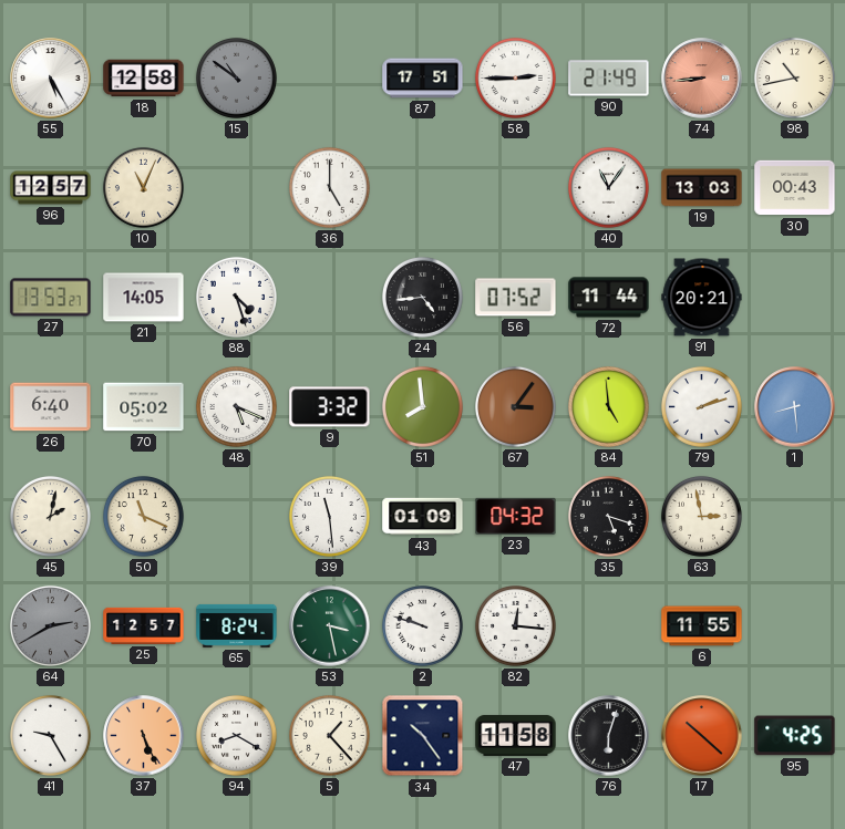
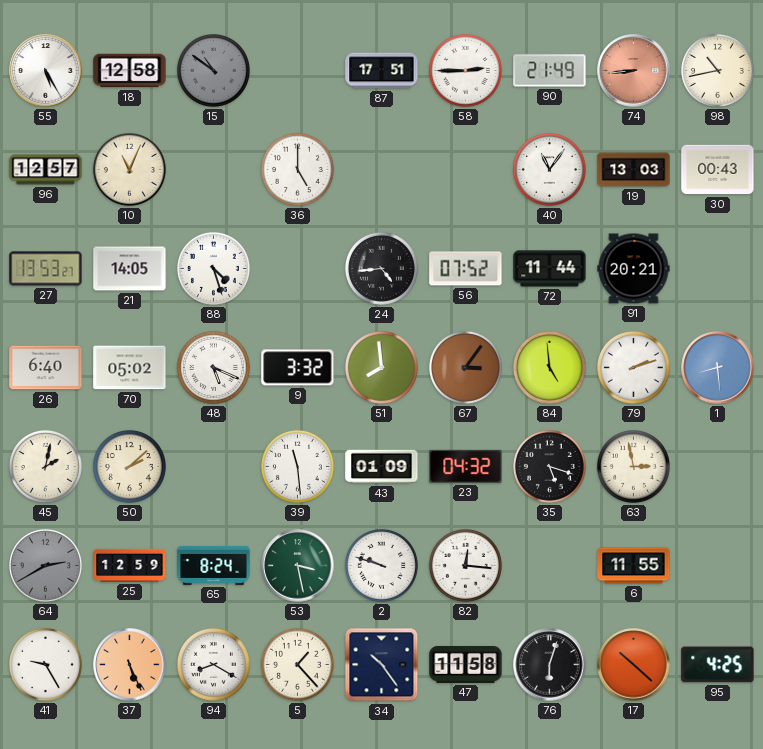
50: 11:19 -> 2:08
25: 12:57 -> 12:59
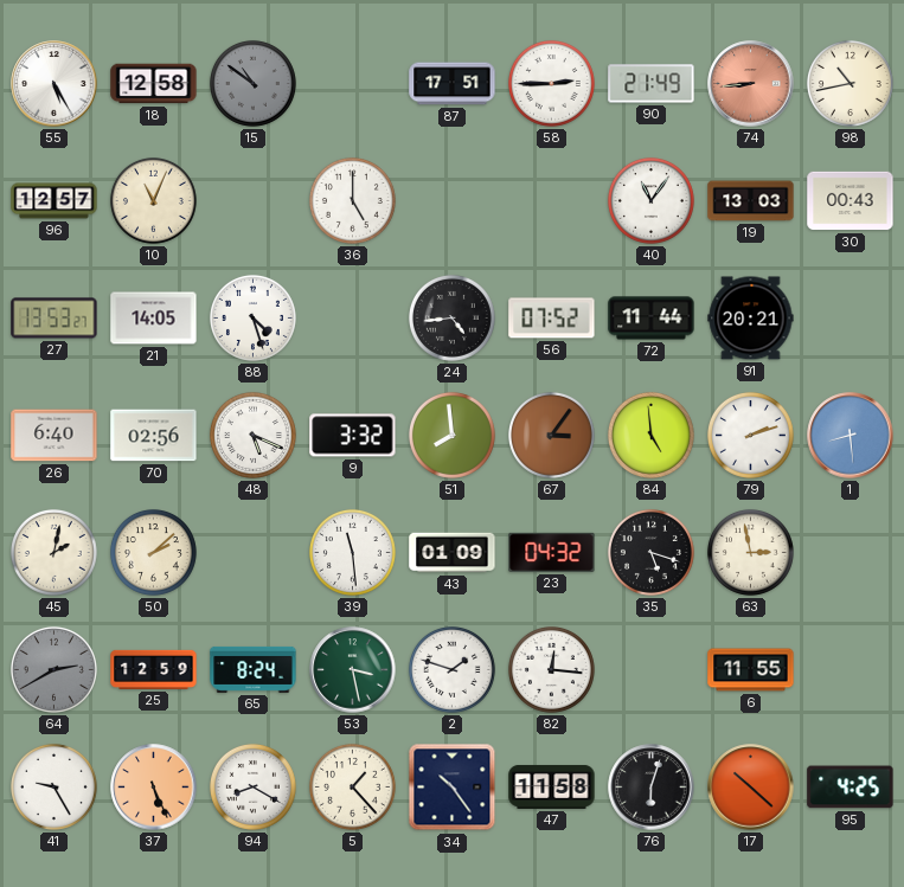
70: 05:02 -> 02:56
2: 9:48 -> 1:48
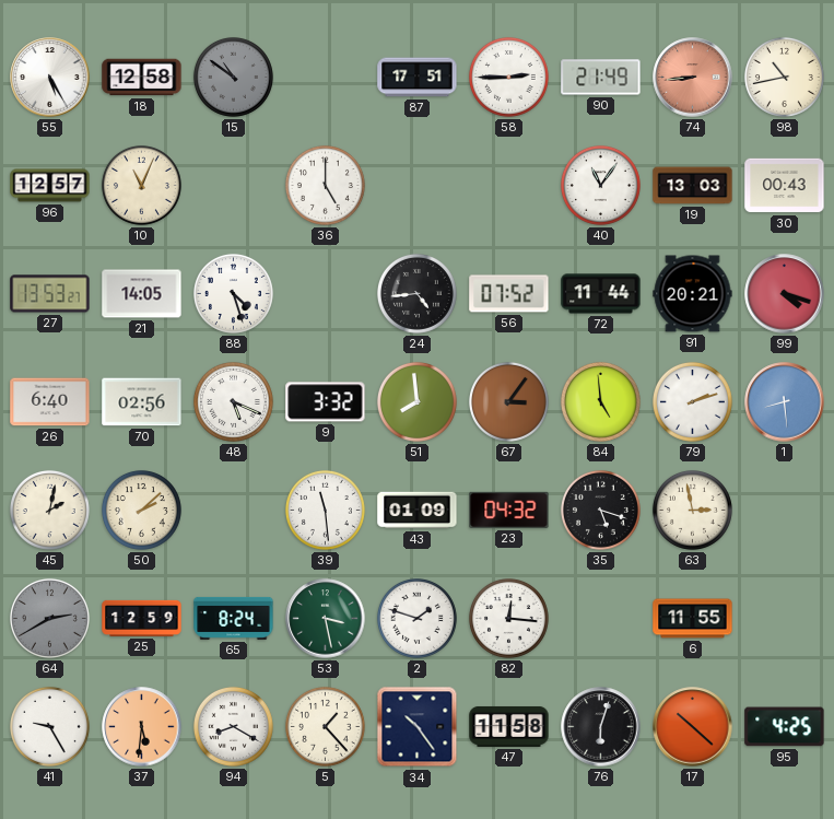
99: none -> 4:18
37: 5:26 -> 5:31
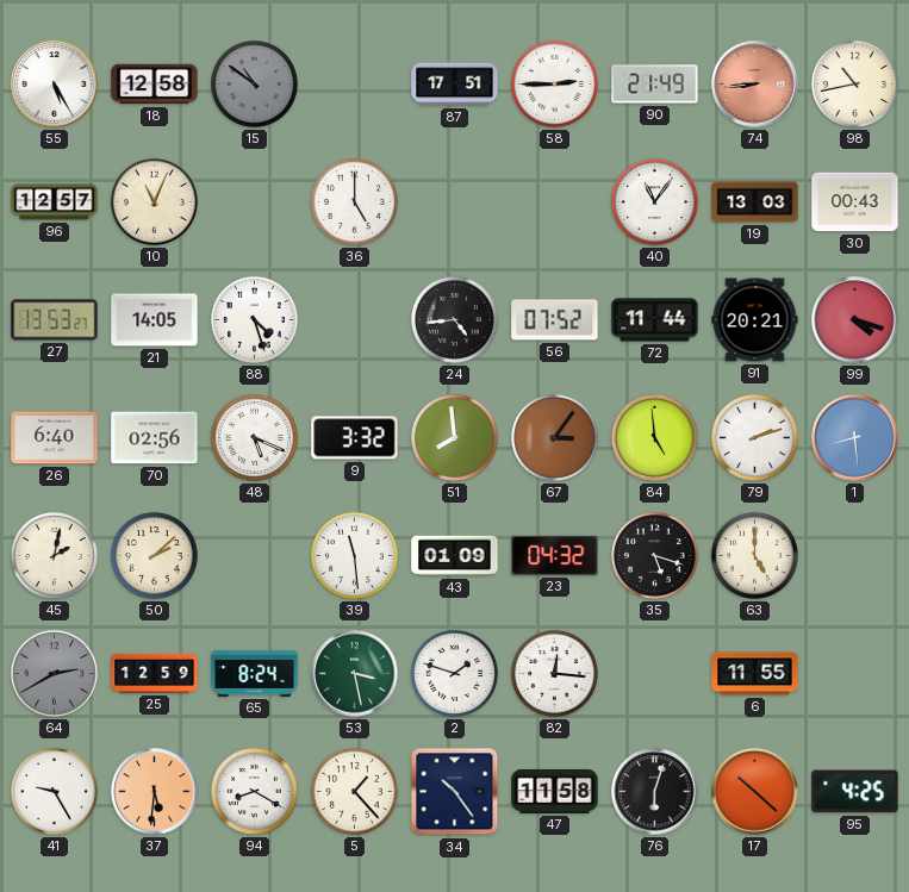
63: 2:58 -> 5:00
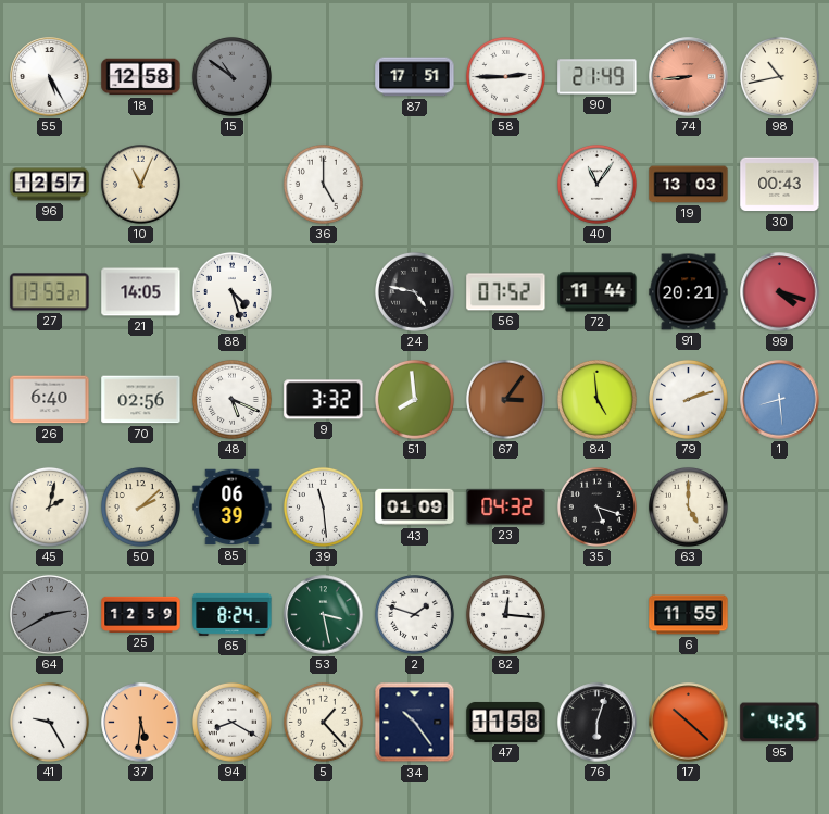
24: 4:44 -> 4:47
85: none -> 06:39
